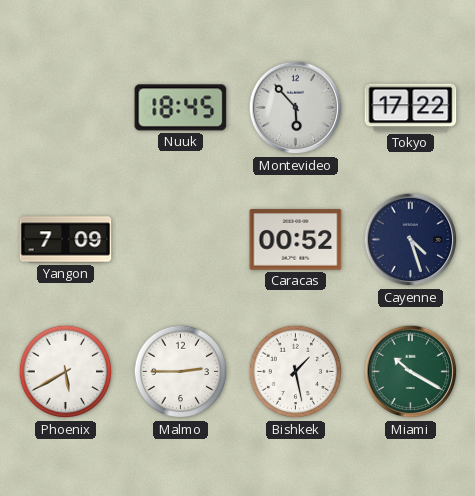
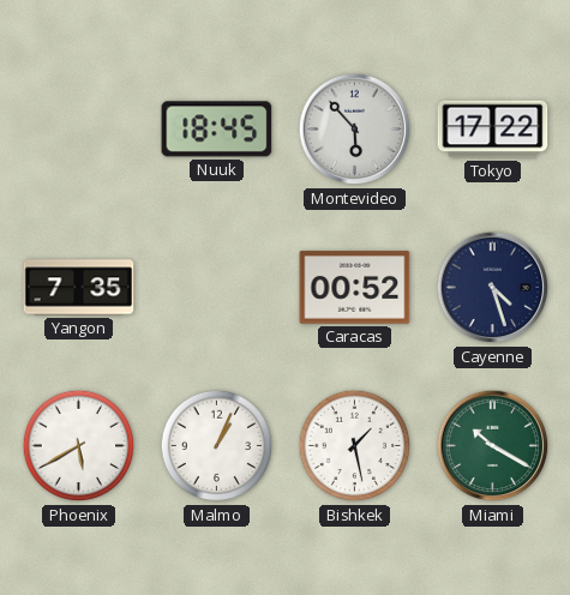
Yangon: 7:09 -> 7:35
Malmo: 2:45 -> 1:04
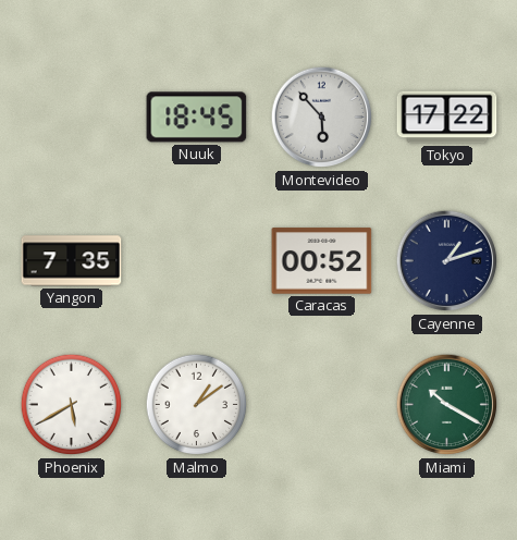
Cayenne: 4:27 -> 1:12
Malmo: 1:04 -> 1:09
Bishkek: 1:28 -> none
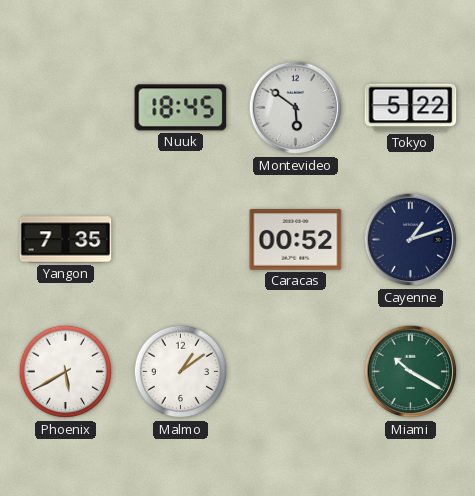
Montevideo: 5:53 -> 5:51
Tokyo: 17:22 -> 5:22
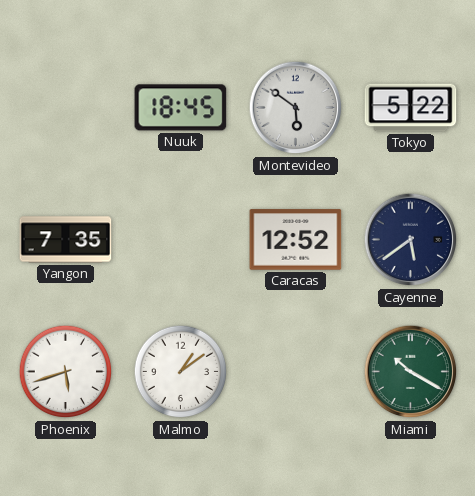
Caracas: 00:52 -> 12:52
Cayenne: 1:12 -> 5:39
Phoenix: 5:40 -> 5:42
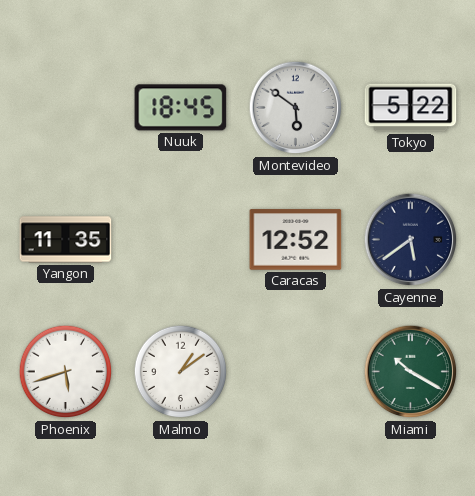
Yangon: 7:35 -> 11:35
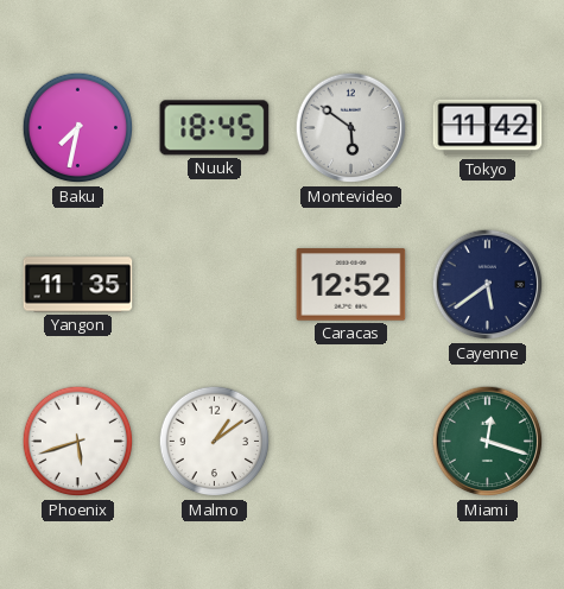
Baku: none -> 7:32
Tokyo: 5:22 -> 11:42
Miami: 10:20 -> 12:18
